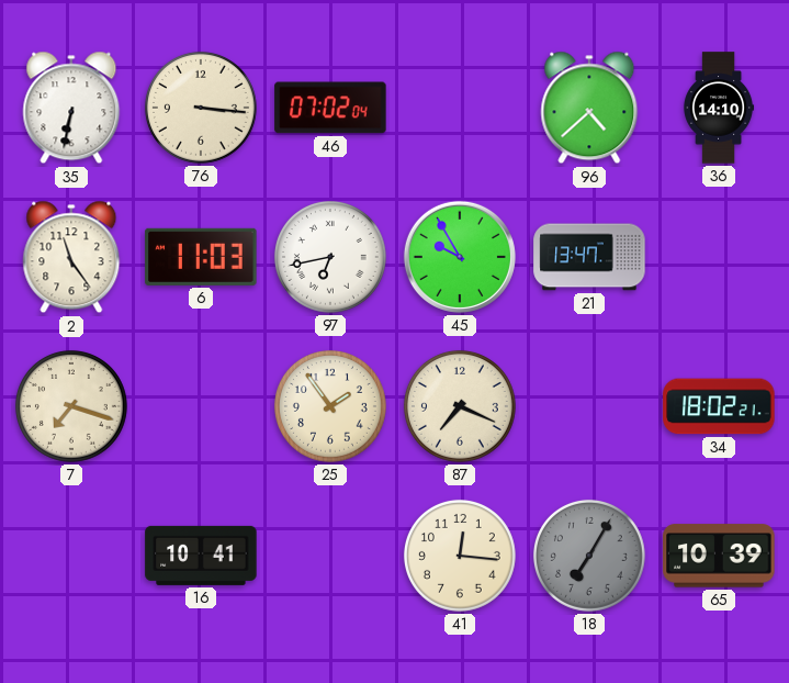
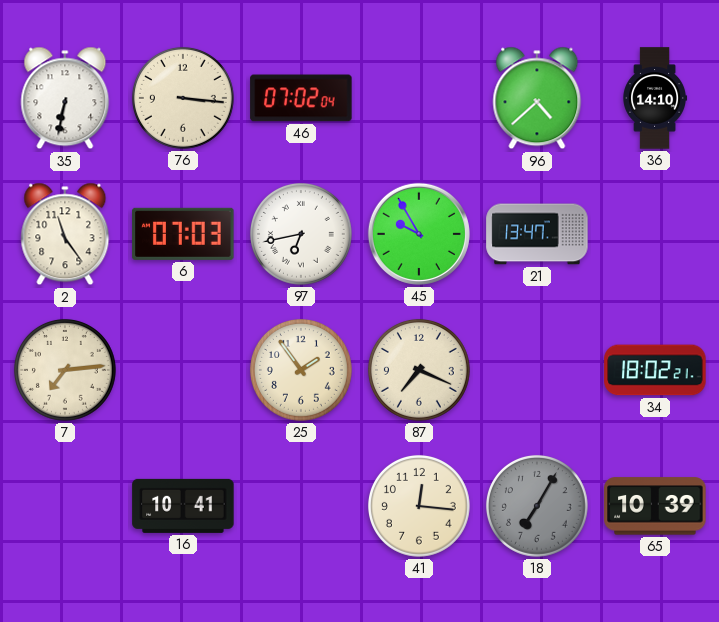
6: 11:03 -> 07:03
7: 7:18 -> 7:14
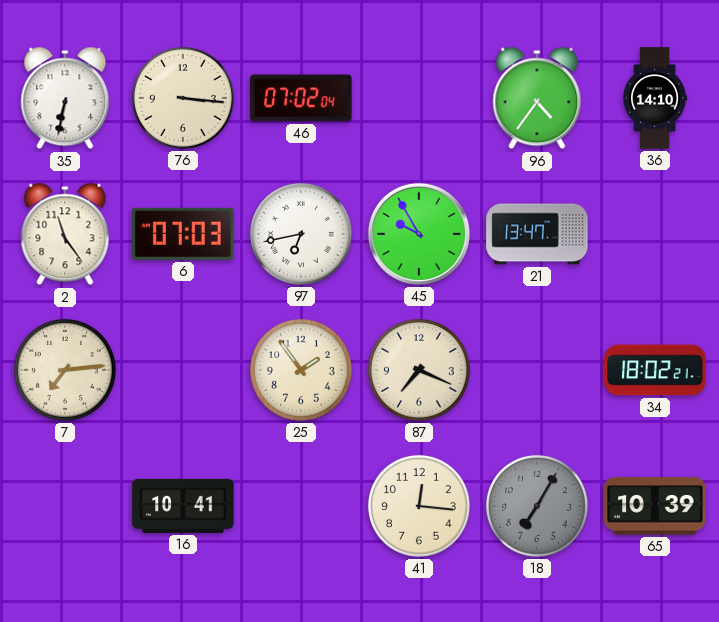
96: 4:38 -> 4:36
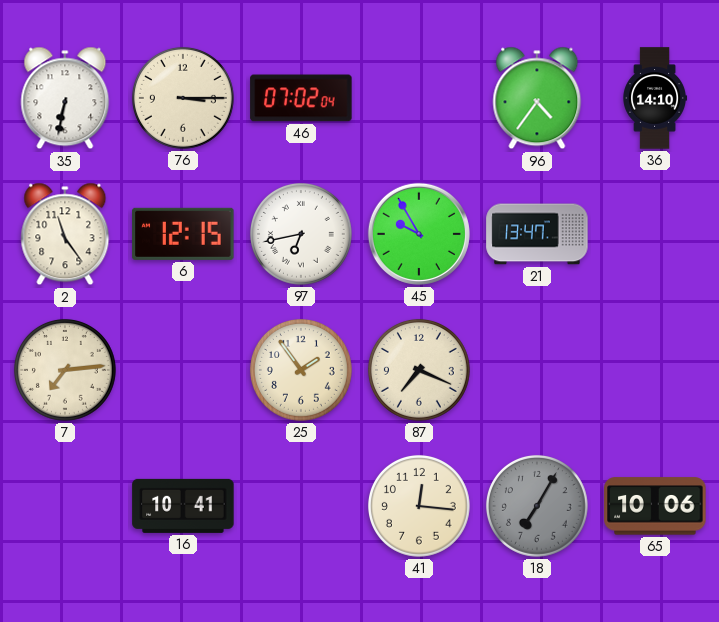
76: 3:16 -> 3:15
6: 07:03 -> 12:15
34: 18:02 -> none
65: 10:39 -> 10:06
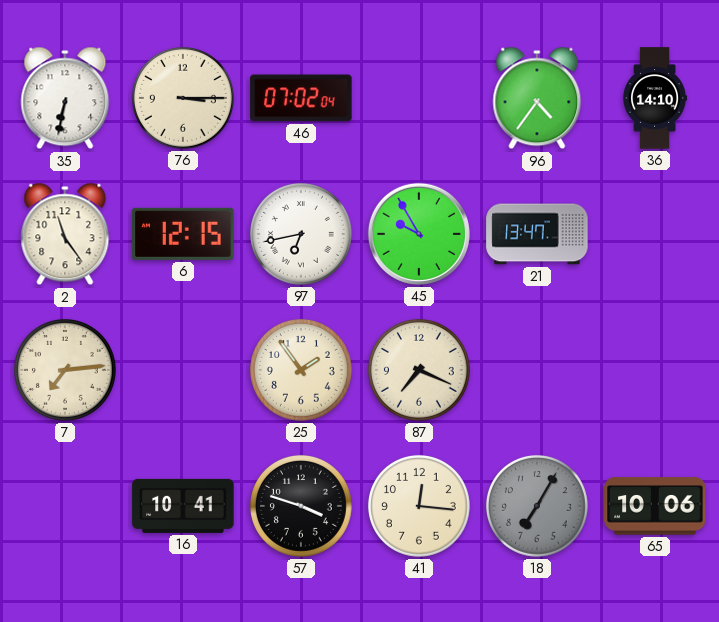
57: none -> 3:48
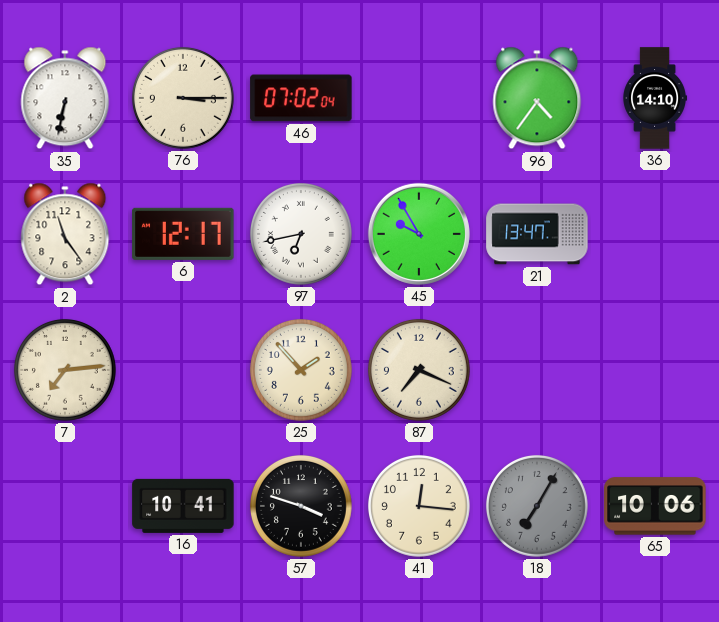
6: 12:15 -> 12:17
25: 1:54 -> 1:53
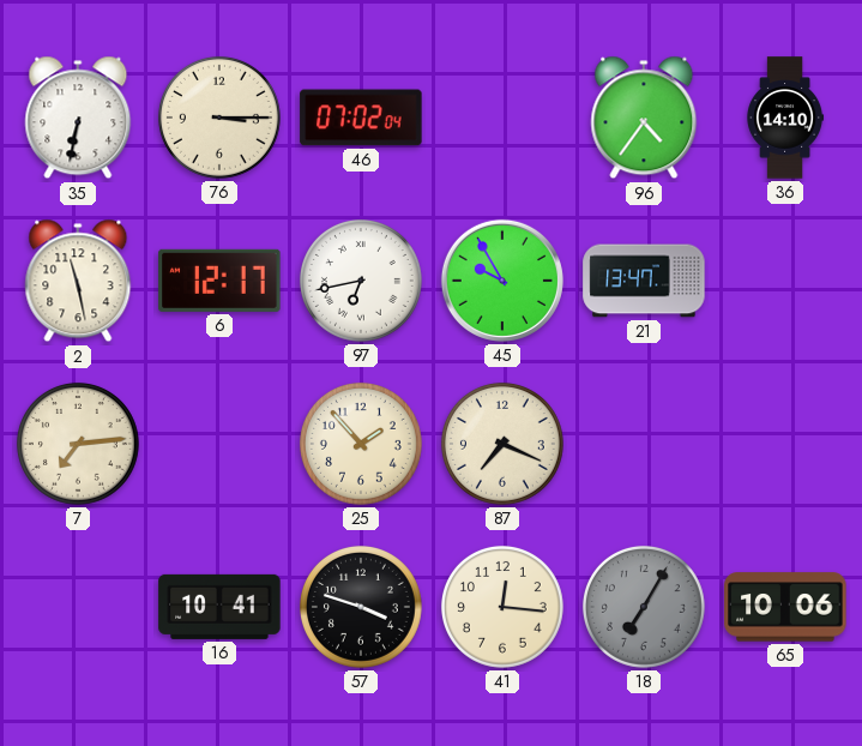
2: 11:24 -> 11:28
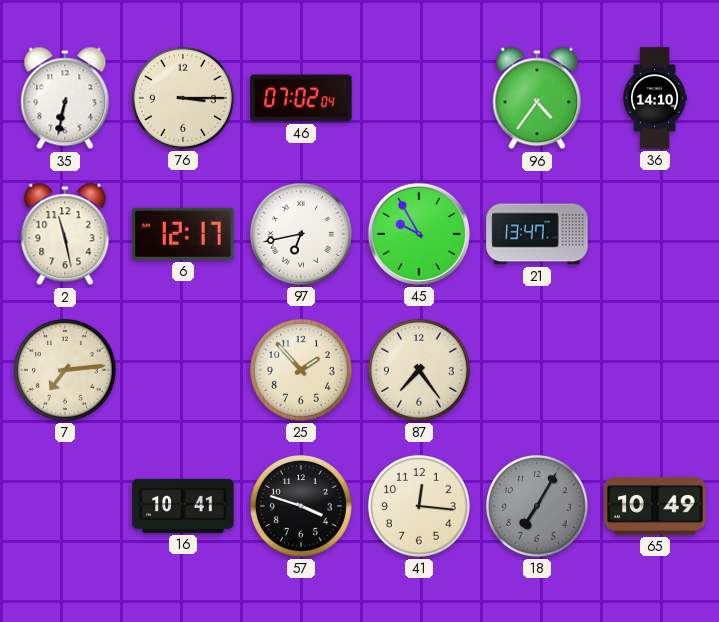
87: 7:19 -> 7:24
65: 10:06 -> 10:49
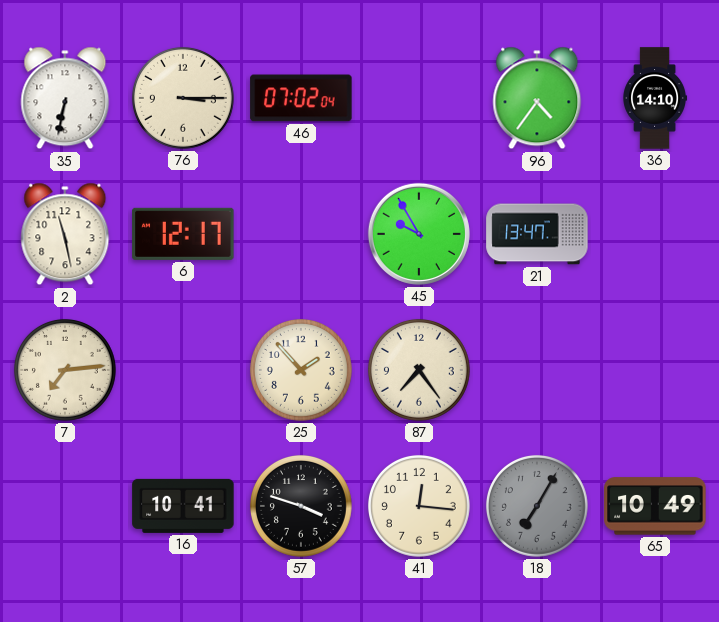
97: 6:43 -> none
